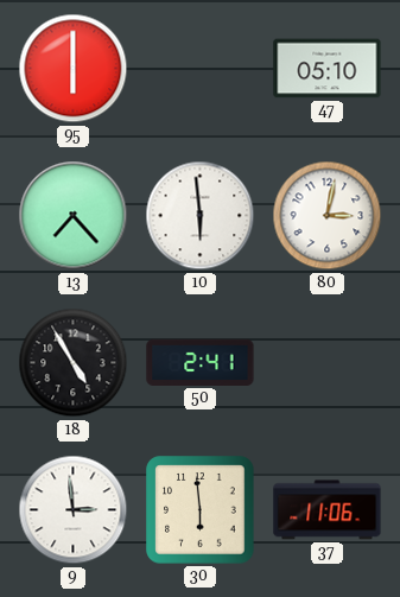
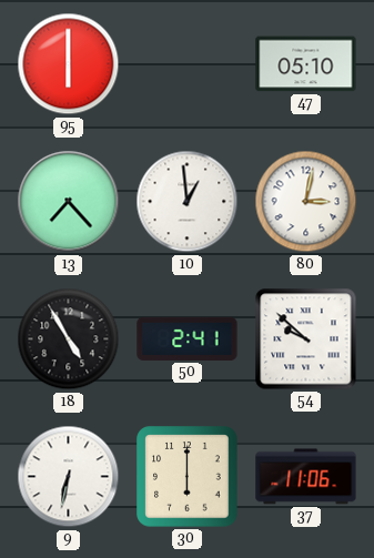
10: 5:59 -> 12:59
54: none -> 9:52
9: 2:59 -> 6:32
30: 5:59 -> 6:00
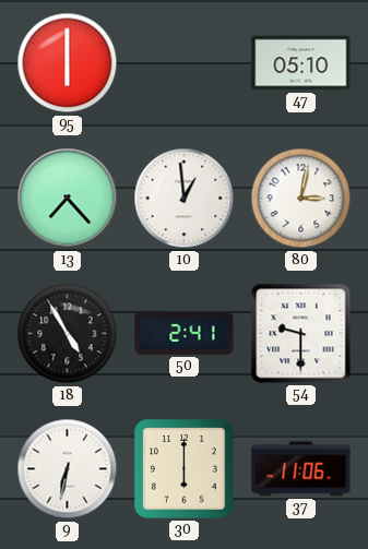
54: 9:52 -> 9:30
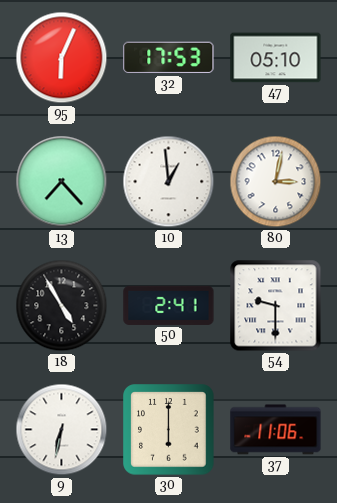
95: 6:00 -> 6:04
32: none -> 17:53
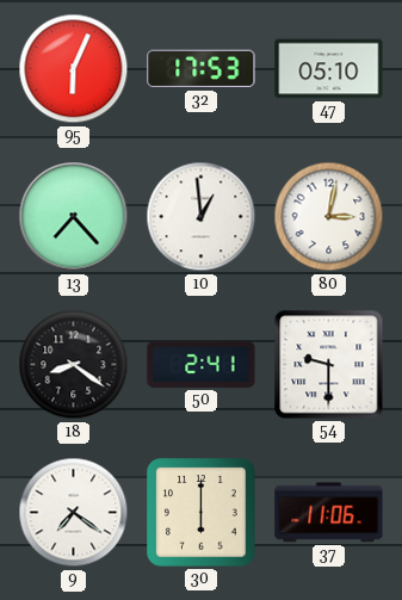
18: 4:55 -> 8:21
9: 6:32 -> 7:21
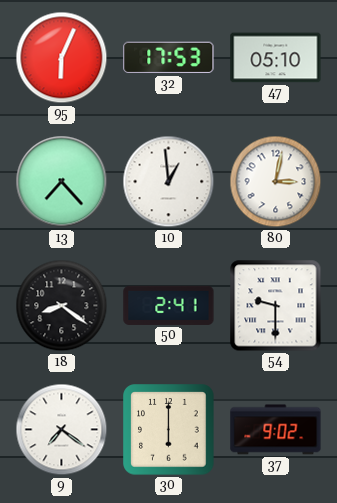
37: 11:06 -> 9:02
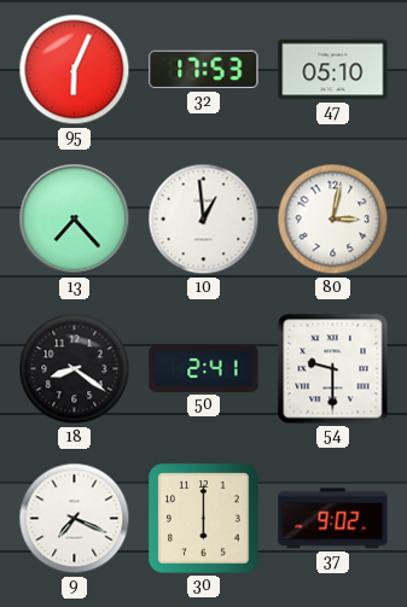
9: 7:21 -> 7:19
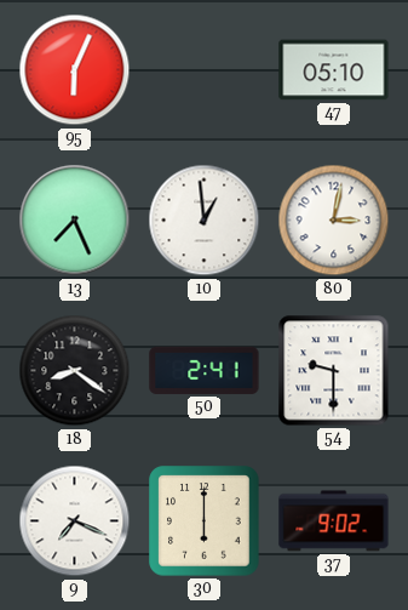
32: 17:53 -> none
13: 7:23 -> 7:26
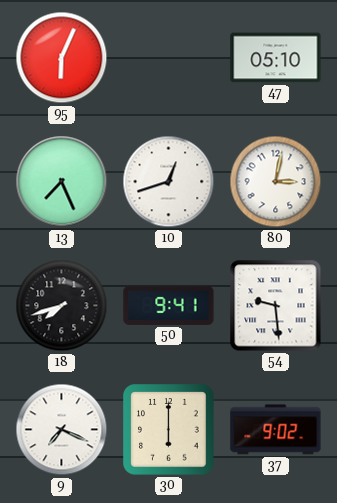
10: 12:59 -> 12:42
18: 8:21 -> 7:42
50: 2:41 -> 9:41
54: 9:30 -> 9:29
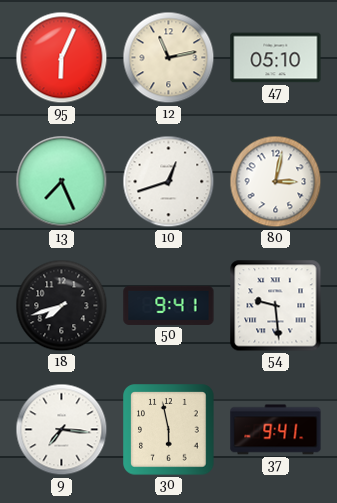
12: none -> 11:13
9: 7:19 -> 7:16
30: 6:00 -> 5:58
37: 9:02 -> 9:41
